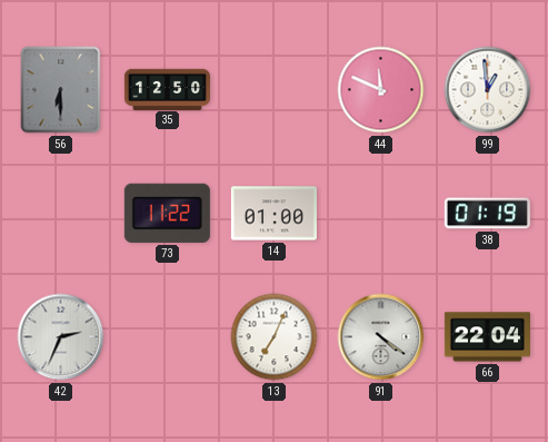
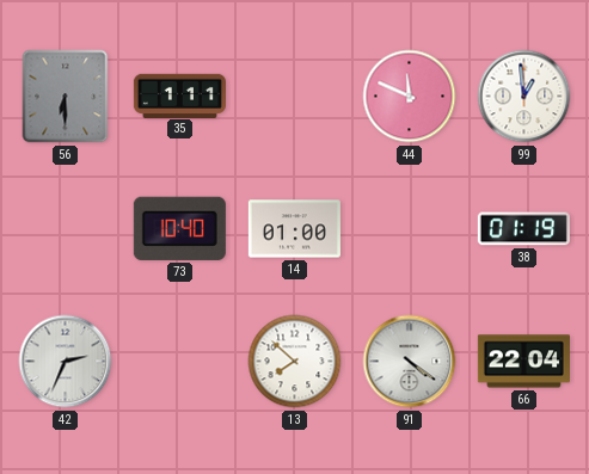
35: 12:50 -> 1:11
73: 11:22 -> 10:40
13: 7:04 -> 7:52
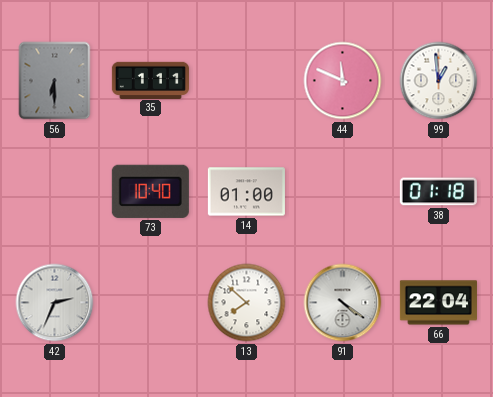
38: 01:19 -> 01:18
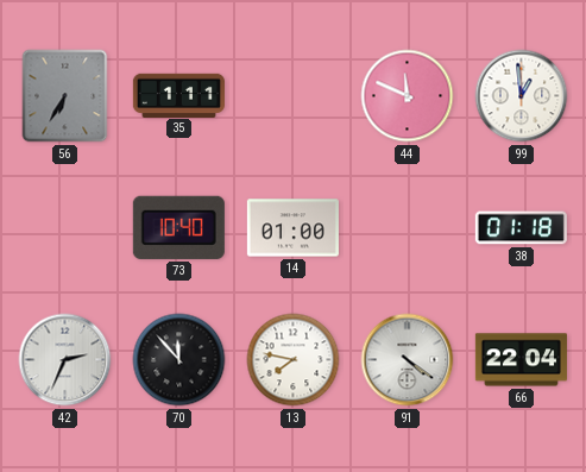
56: 6:30 -> 6:35
70: none -> 11:53
13: 7:52 -> 7:47
